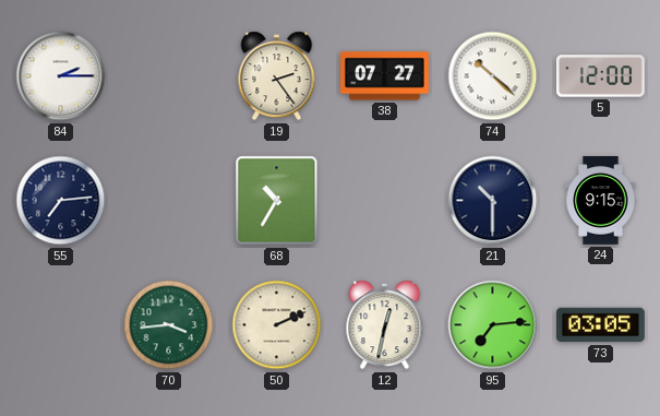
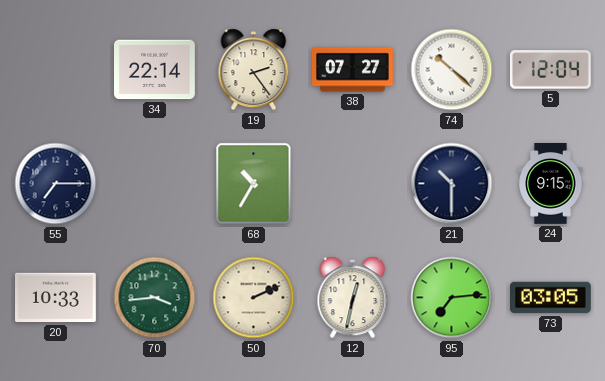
84: 2:15 -> none
34: none -> 22:14
5: 12:00 -> 12:04
55: 7:14 -> 7:15
20: none -> 10:33
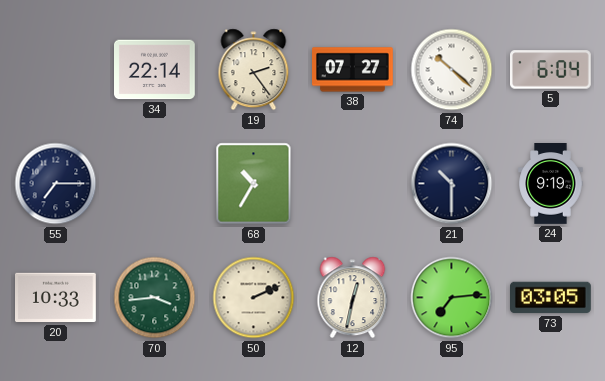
5: 12:04 -> 6:04
24: 9:15 -> 9:19
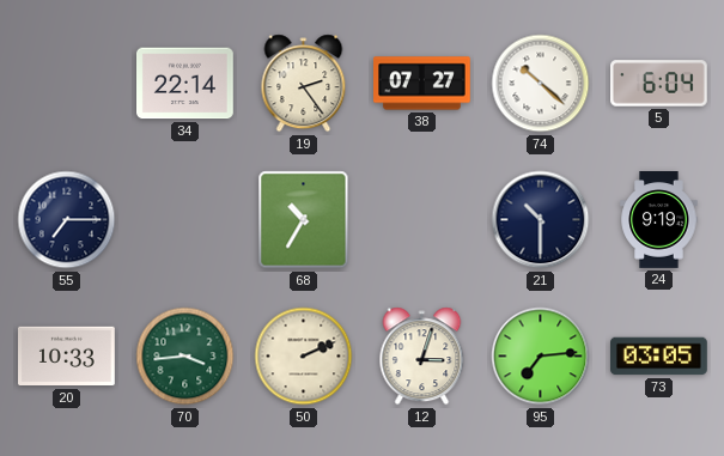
12: 12:32 -> 3:03
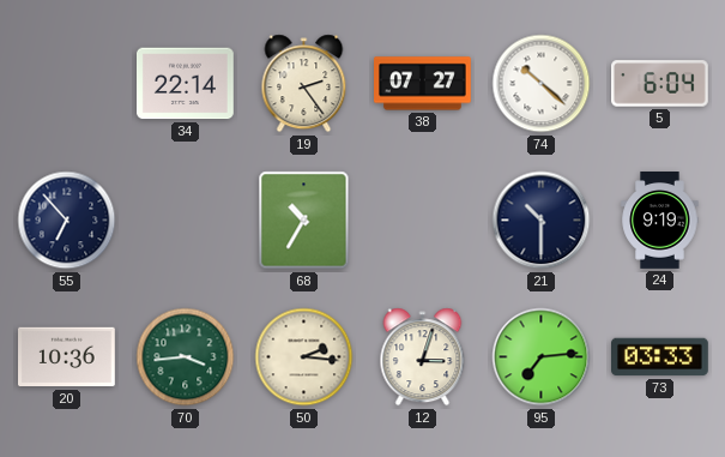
55: 7:15 -> 6:53
20: 10:33 -> 10:36
50: 2:11 -> 2:16
73: 03:05 -> 03:33
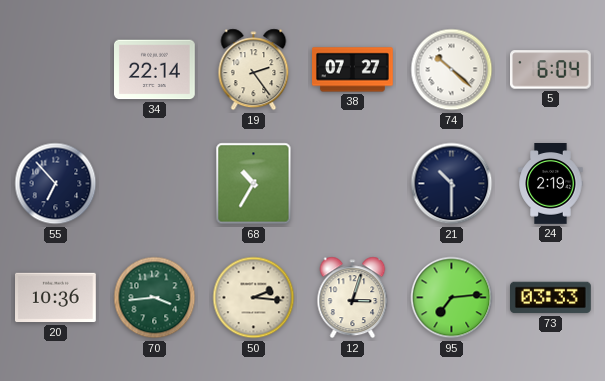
24: 9:19 -> 2:19
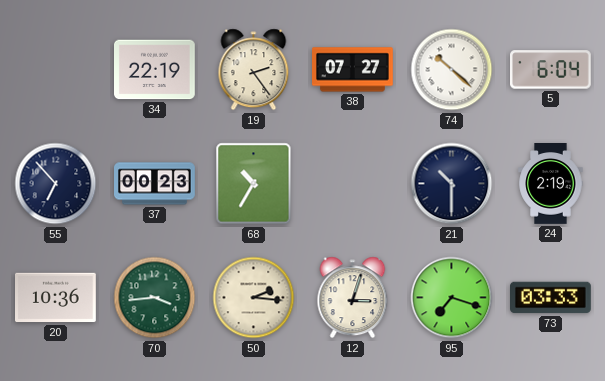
34: 22:14 -> 22:19
37: none -> 00:23
95: 7:14 -> 7:18
